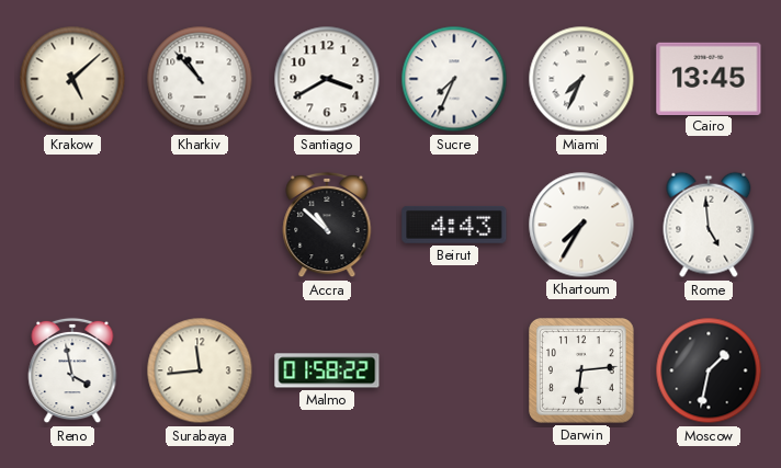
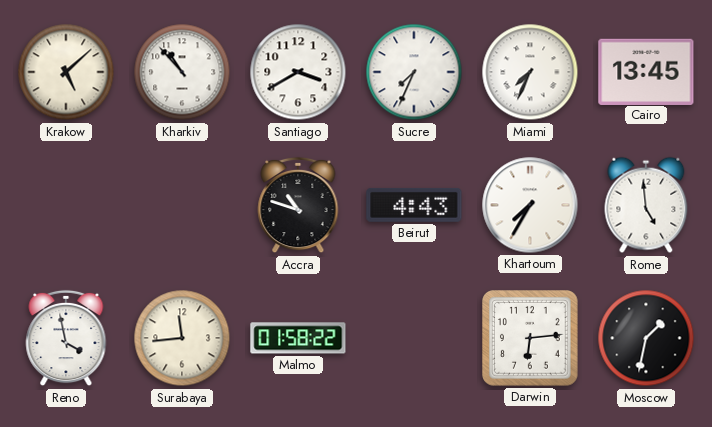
Accra: 10:52 -> 10:48
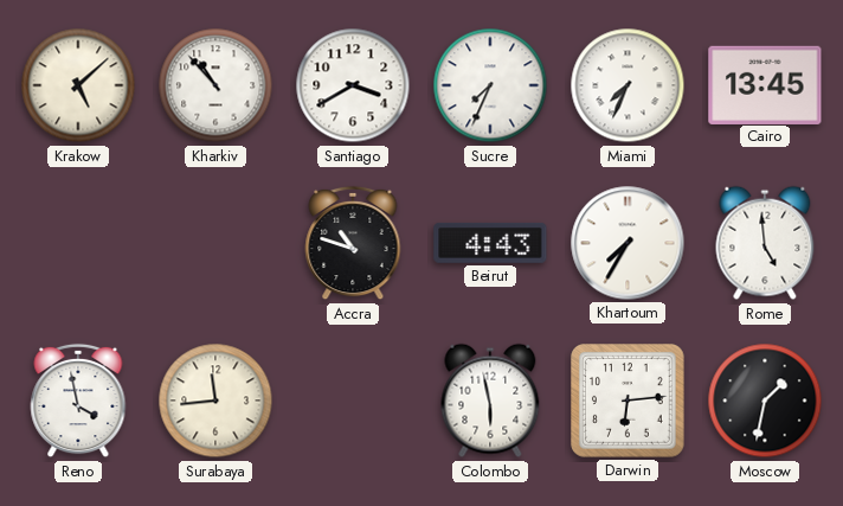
Malmo: 01:58 -> none
Colombo: none -> 5:58
